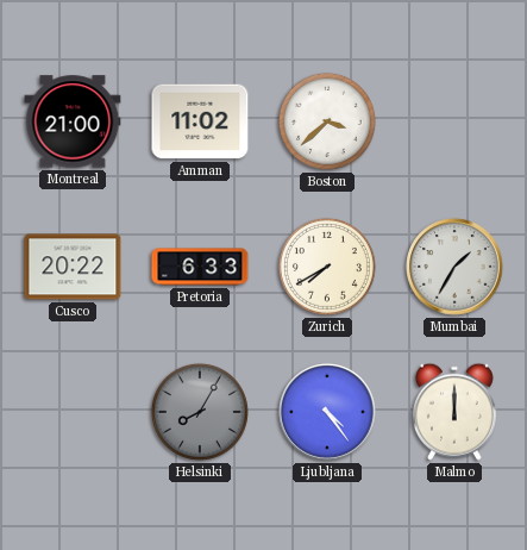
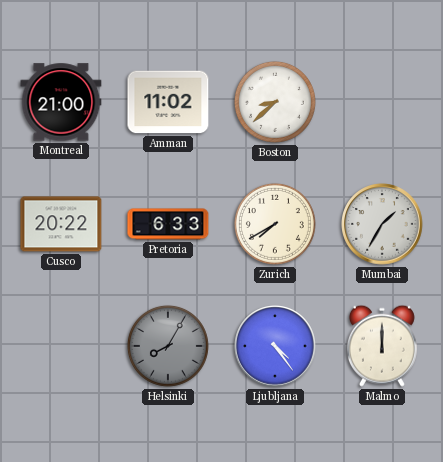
Boston: 3:38 -> 8:38
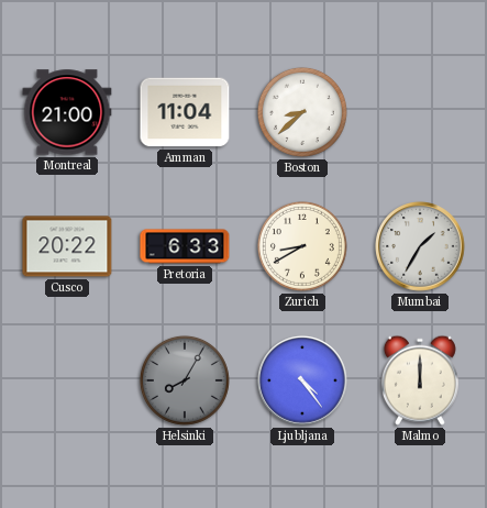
Amman: 11:02 -> 11:04
Zurich: 7:40 -> 8:40
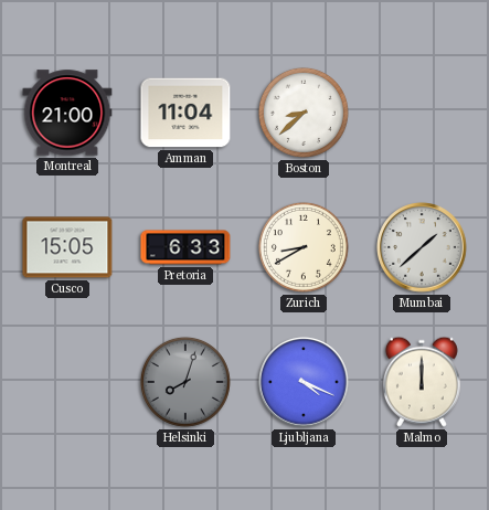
Cusco: 20:22 -> 15:05
Mumbai: 1:35 -> 1:38
Helsinki: 8:05 -> 8:03
Ljubljana: 4:24 -> 4:19
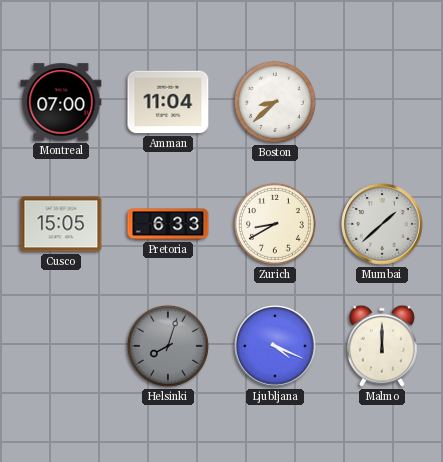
Montreal: 21:00 -> 07:00
